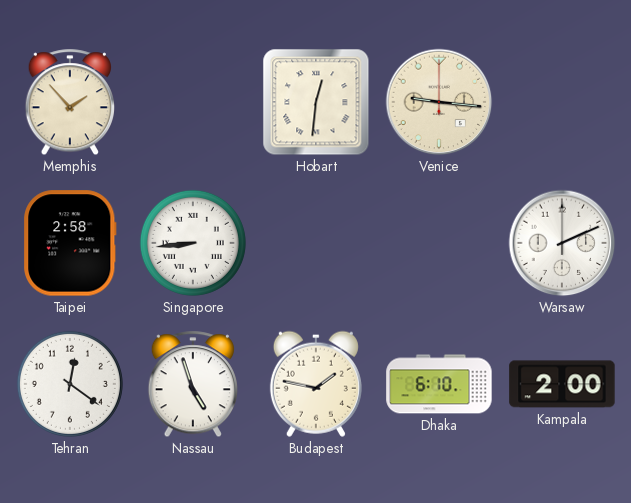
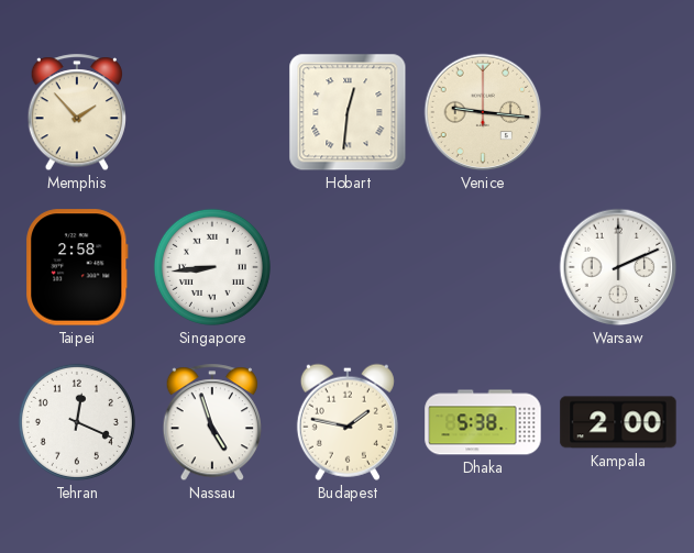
Tehran: 12:21 -> 12:19
Dhaka: 6:10 -> 5:38
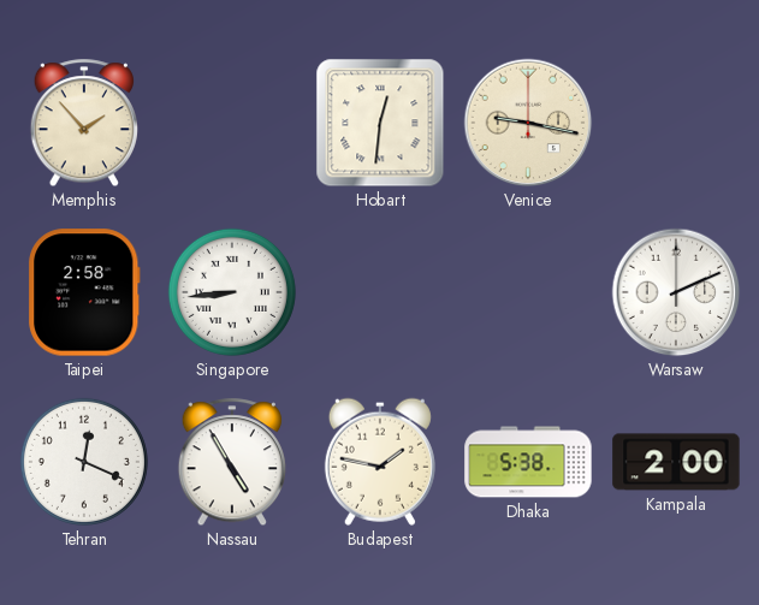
Venice: 9:16 -> 9:17
Nassau: 4:57 -> 4:55
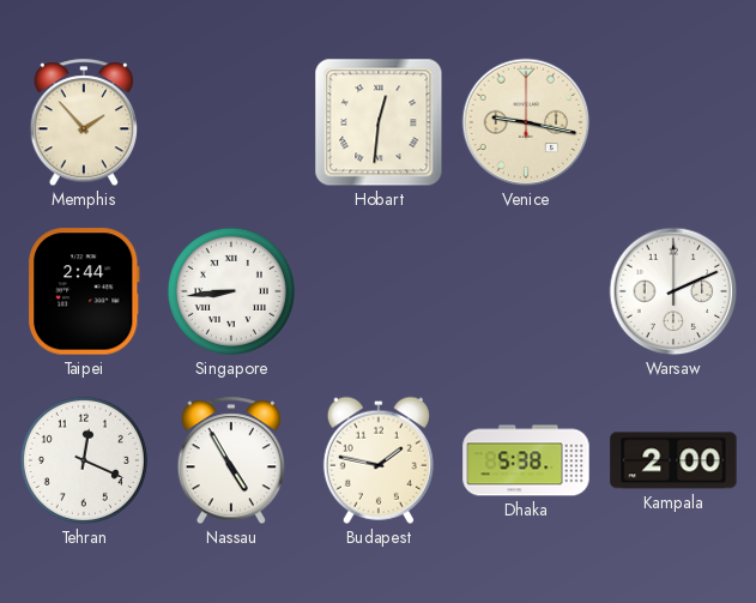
Taipei: 2:58 -> 2:44
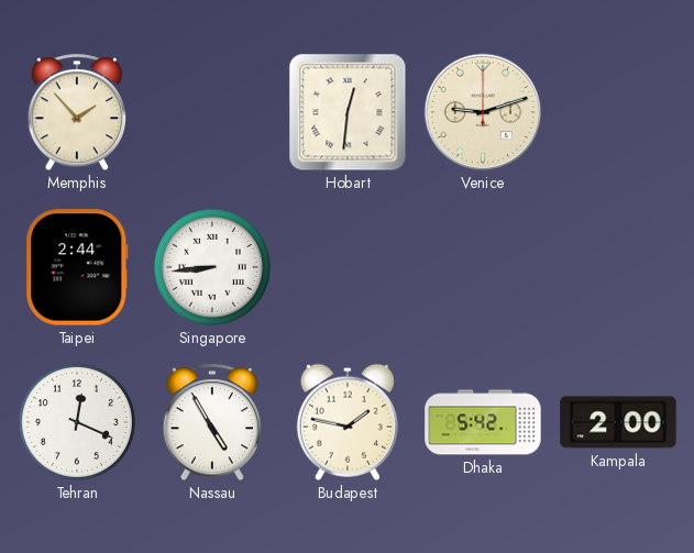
Venice: 9:17 -> 9:12
Warsaw: 2:11 -> none
Dhaka: 5:38 -> 5:42
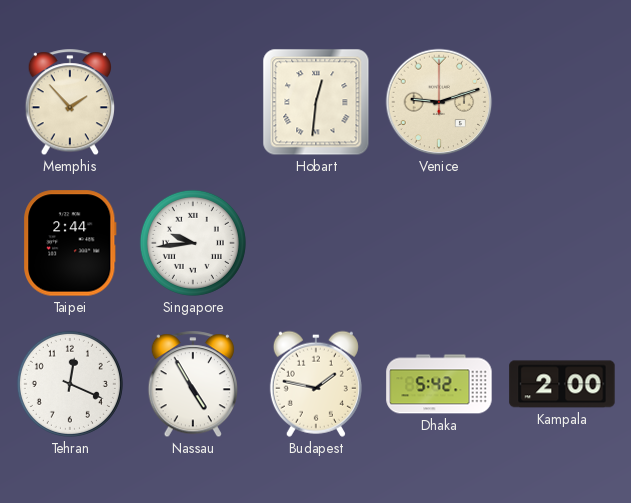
Singapore: 8:44 -> 9:44
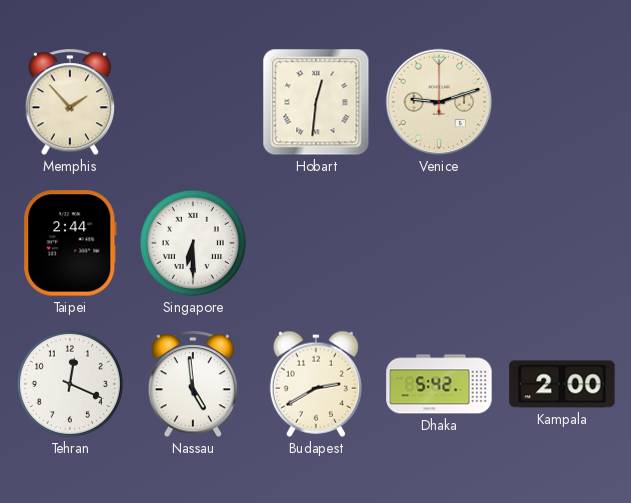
Singapore: 9:44 -> 6:30
Nassau: 4:55 -> 4:59
Budapest: 1:47 -> 2:40
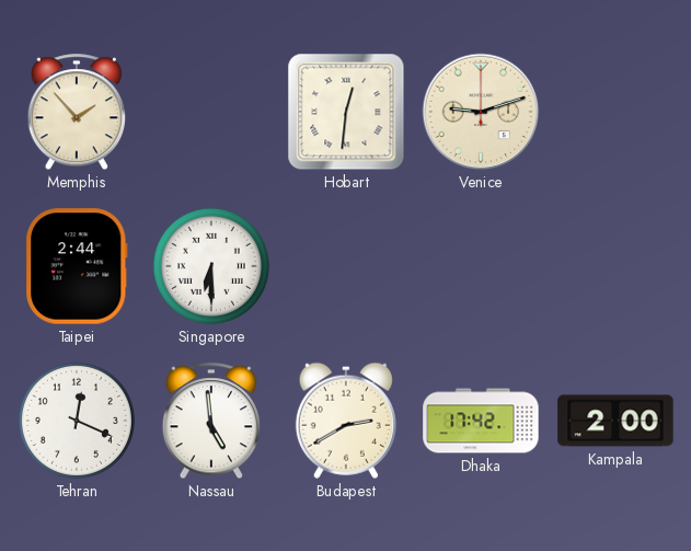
Dhaka: 5:42 -> 17:42
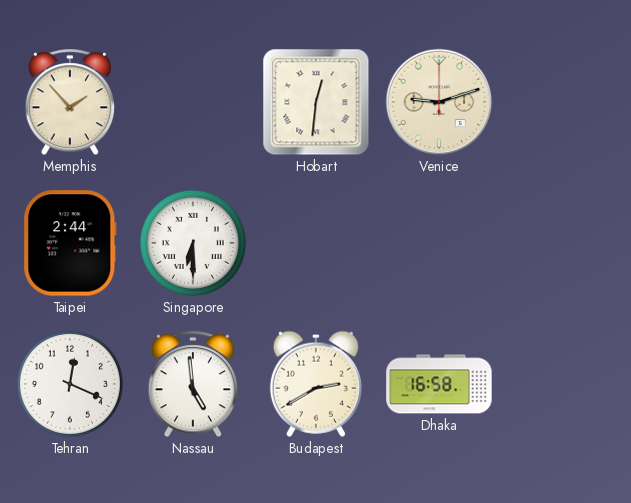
Dhaka: 17:42 -> 16:58
Kampala: 2:00 -> none
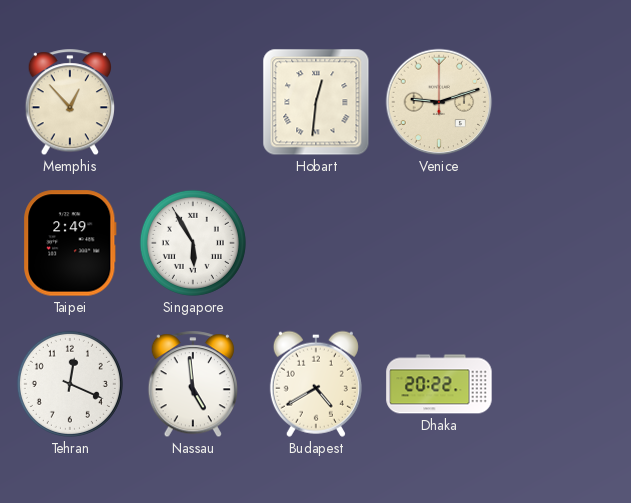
Memphis: 1:53 -> 12:53
Taipei: 2:44 -> 2:49
Singapore: 6:30 -> 5:55
Budapest: 2:40 -> 4:40
Dhaka: 16:58 -> 20:22
